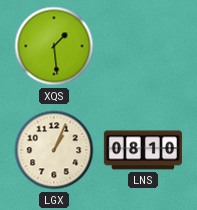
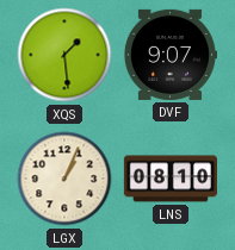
DVF: none -> 9:07
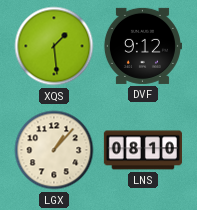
DVF: 9:07 -> 9:12
LGX: 1:04 -> 1:07
